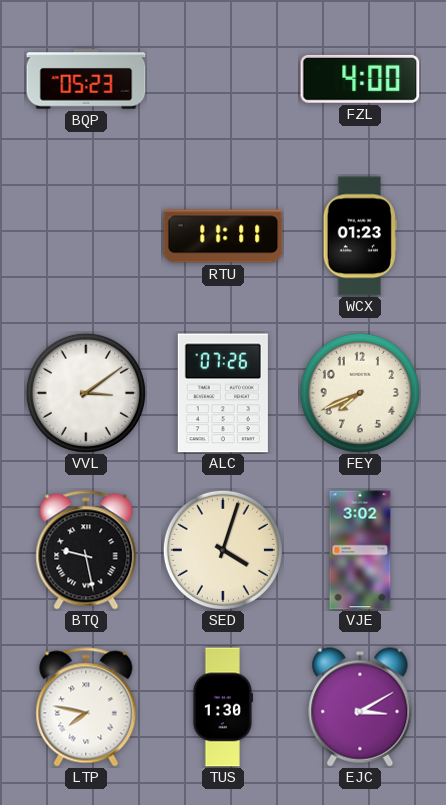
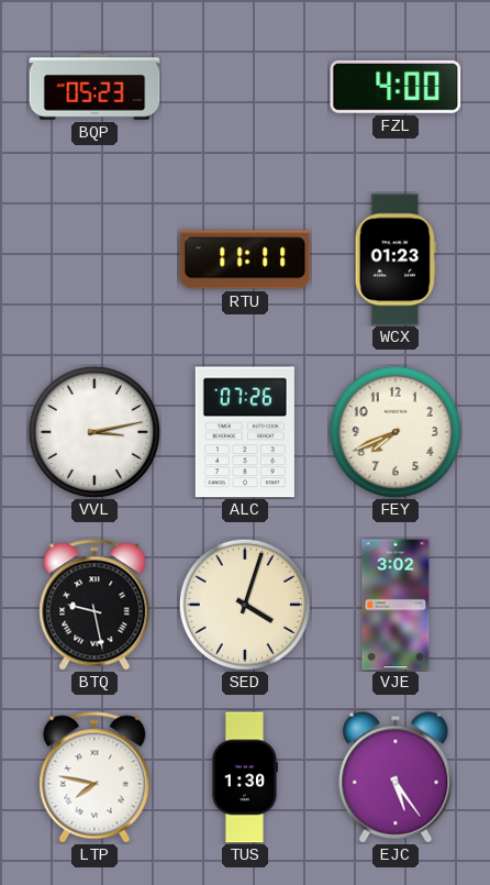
VVL: 3:09 -> 3:13
EJC: 3:10 -> 5:24
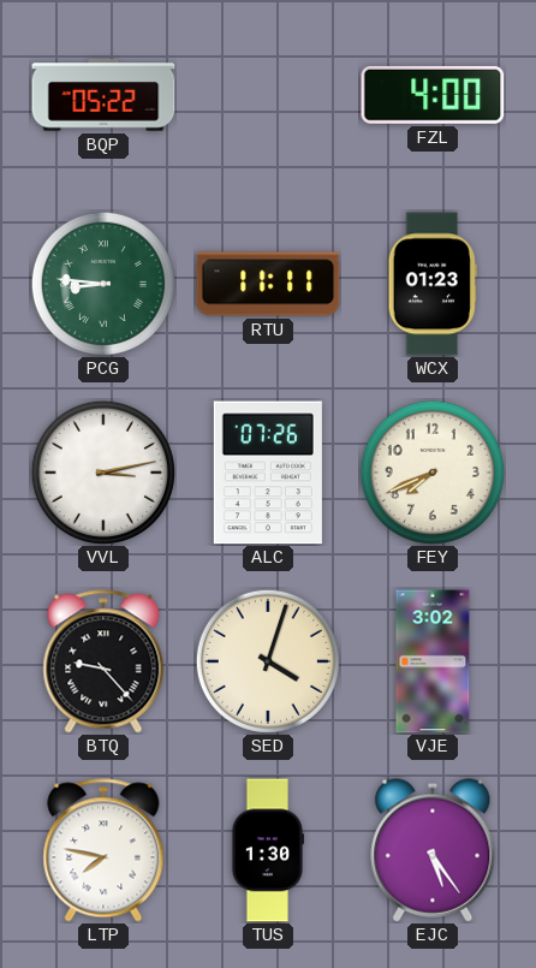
BQP: 05:23 -> 05:22
PCG: none -> 8:46
BTQ: 9:28 -> 9:23
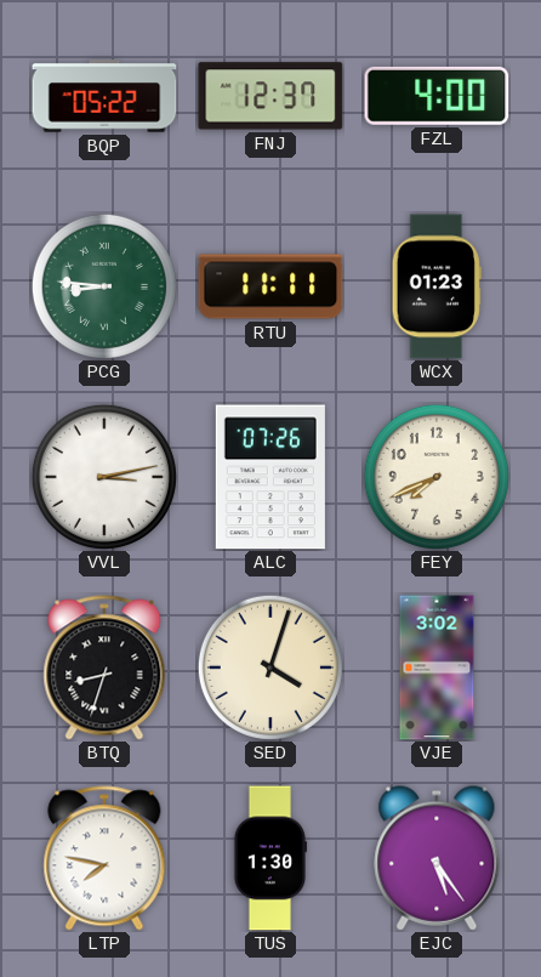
FNJ: none -> 12:37
BTQ: 9:23 -> 8:33
